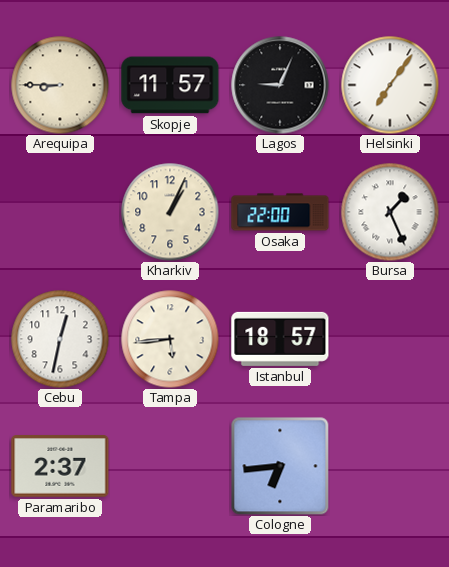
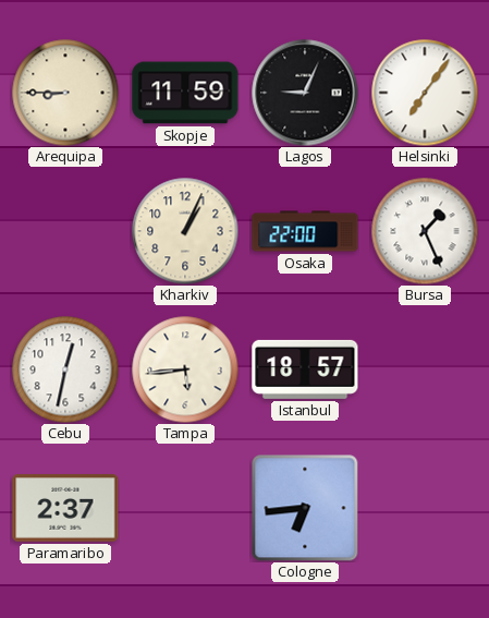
Skopje: 11:57 -> 11:59
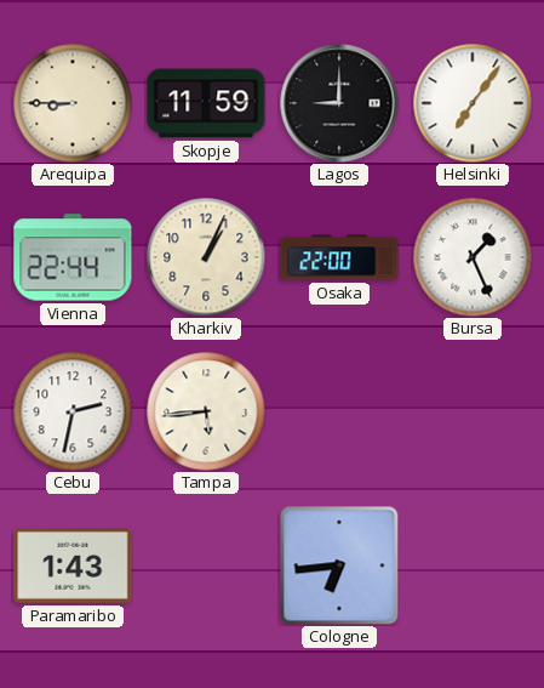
Lagos: 9:04 -> 9:00
Vienna: none -> 22:44
Cebu: 12:32 -> 2:32
Istanbul: 18:57 -> none
Paramaribo: 2:37 -> 1:43
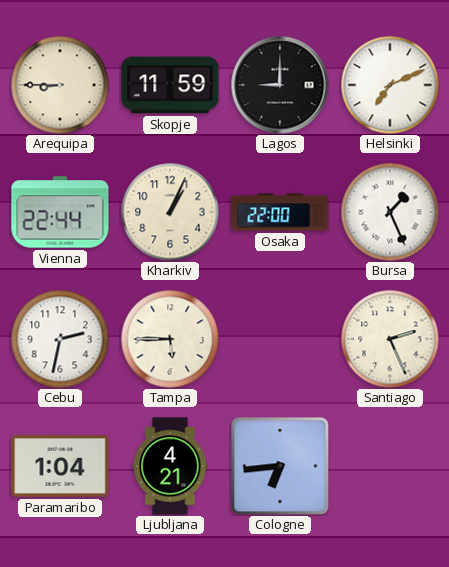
Helsinki: 7:06 -> 7:11
Tampa: 5:44 -> 5:45
Santiago: none -> 2:26
Paramaribo: 1:43 -> 1:04
Ljubljana: none -> 4:21
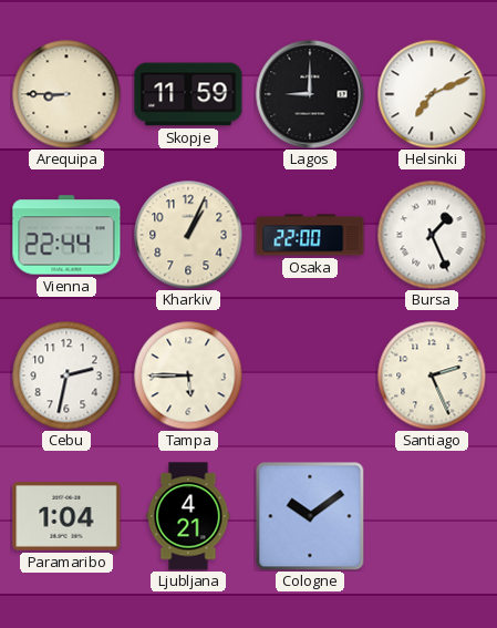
Cologne: 6:44 -> 10:09
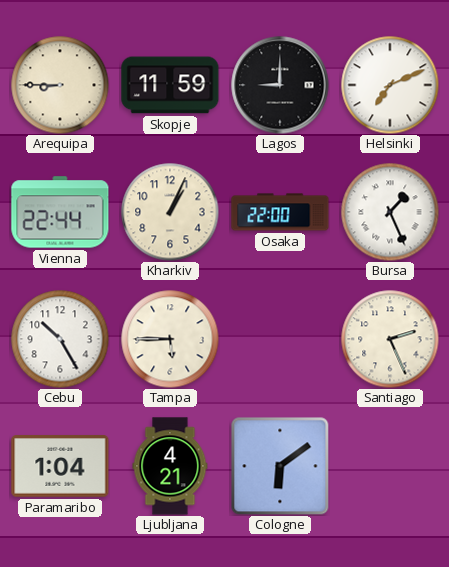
Cebu: 2:32 -> 10:25
Cologne: 10:09 -> 6:09
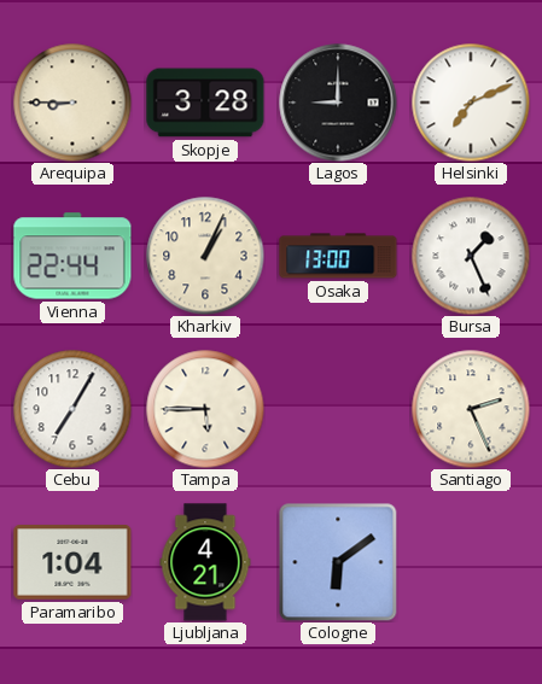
Skopje: 11:59 -> 3:28
Osaka: 22:00 -> 13:00
Cebu: 10:25 -> 7:05
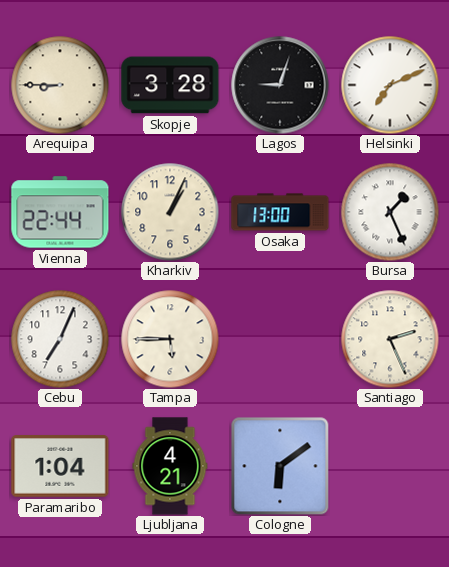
Lagos: 9:00 -> 9:03
Cebu: 7:05 -> 7:04
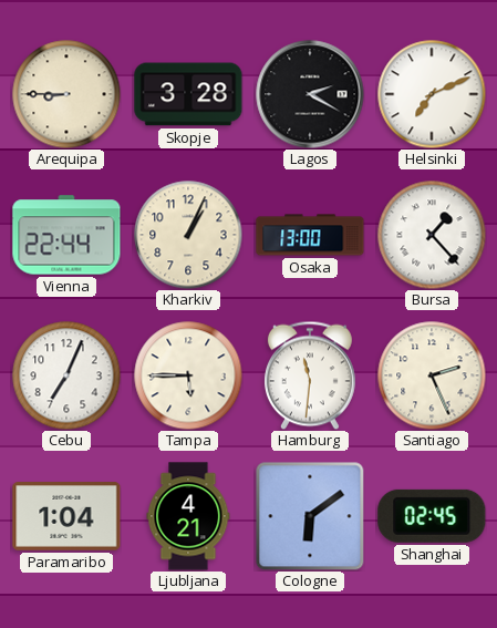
Lagos: 9:03 -> 2:20
Bursa: 1:26 -> 1:23
Hamburg: none -> 11:31
Shanghai: none -> 02:45
